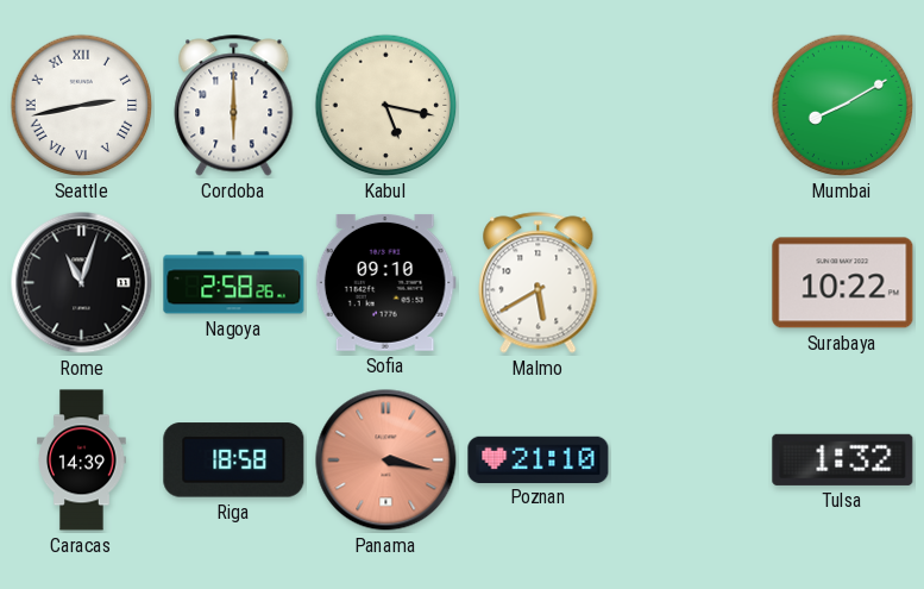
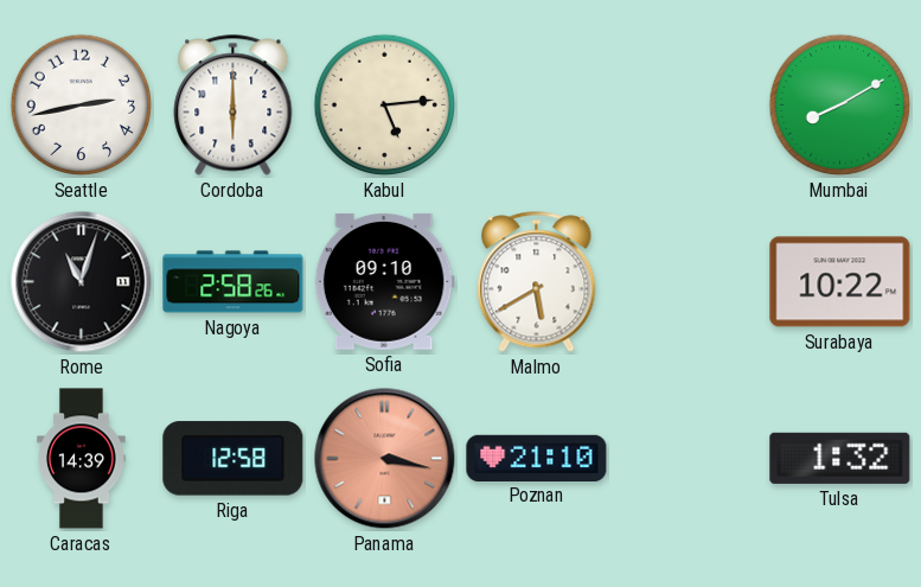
Seattle numerals: Roman -> Arabic
Kabul: 5:17 -> 5:14
Riga: 18:58 -> 12:58
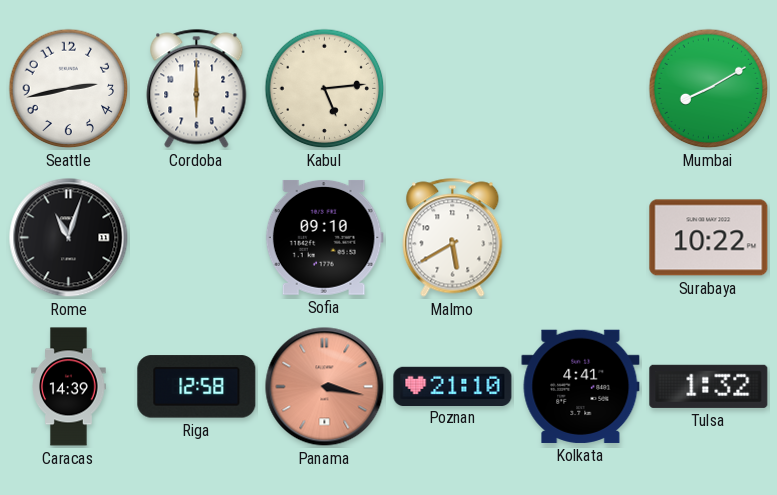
Nagoya: 2:58 -> none
Kolkata: none -> 4:41
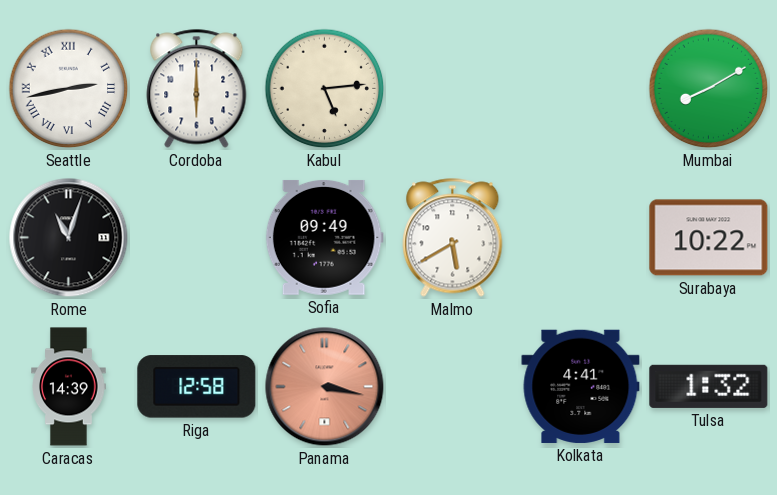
Seattle numerals: Arabic -> Roman
Sofia: 09:10 -> 09:49
Poznan: 21:10 -> none
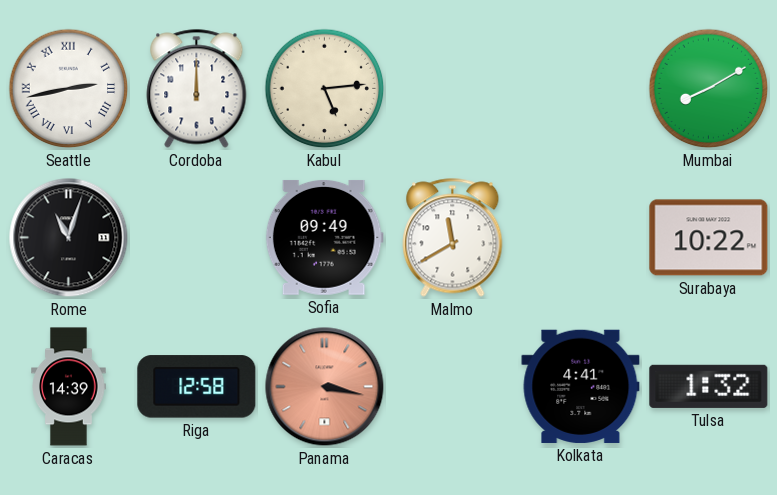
Cordoba: 6:00 -> 12:00
Malmo: 5:40 -> 11:40
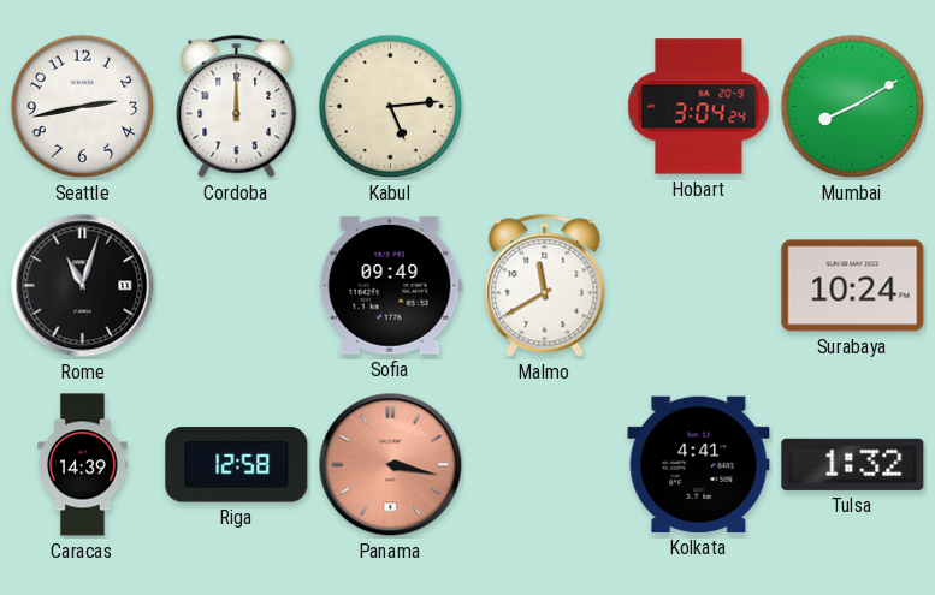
Seattle numerals: Roman -> Arabic
Hobart: none -> 3:04
Surabaya: 10:22 -> 10:24
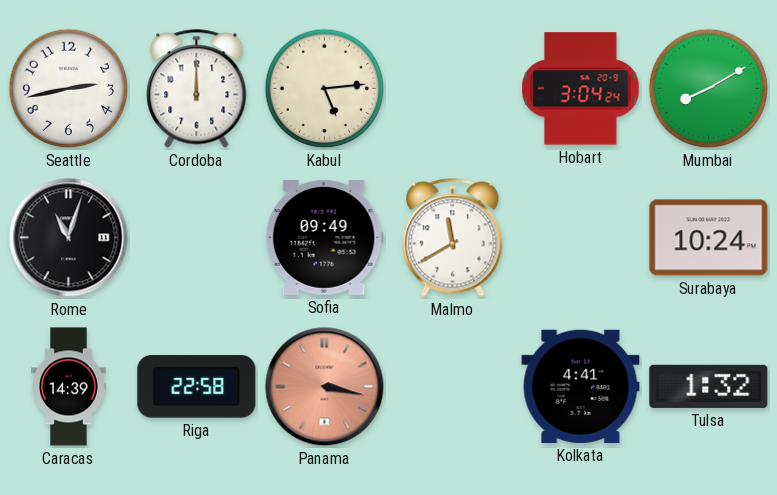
Riga: 12:58 -> 22:58
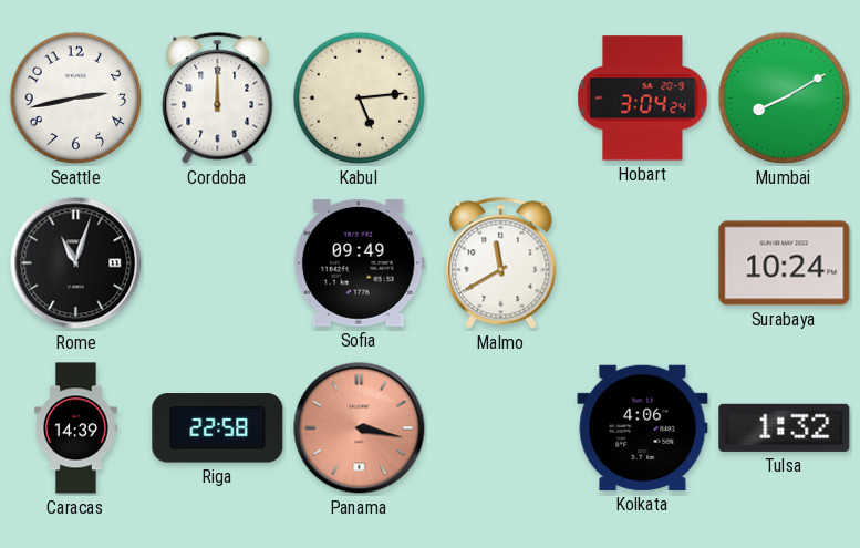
Kolkata: 4:41 -> 4:06
